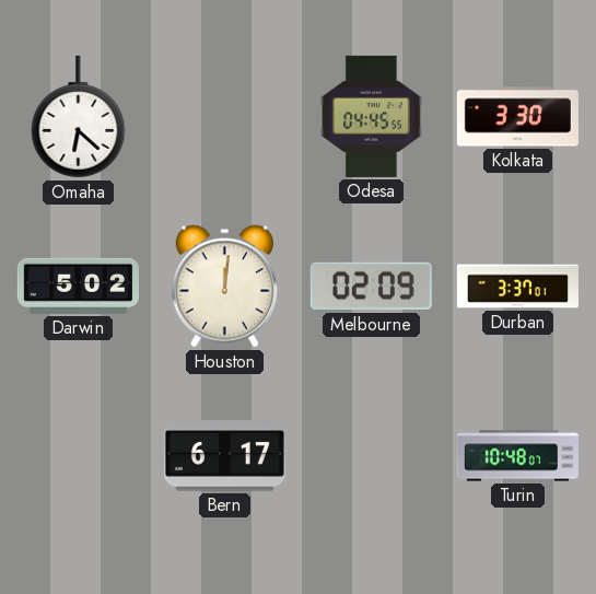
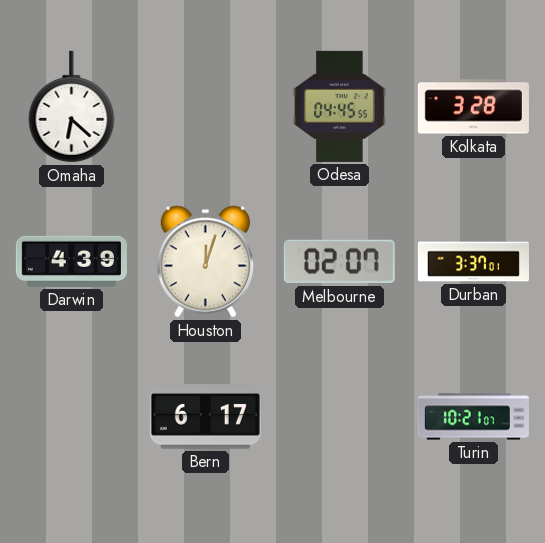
Kolkata: 3:30 -> 3:28
Darwin: 5:02 -> 4:39
Houston: 12:01 -> 12:03
Melbourne: 02:09 -> 02:07
Turin: 10:48 -> 10:21
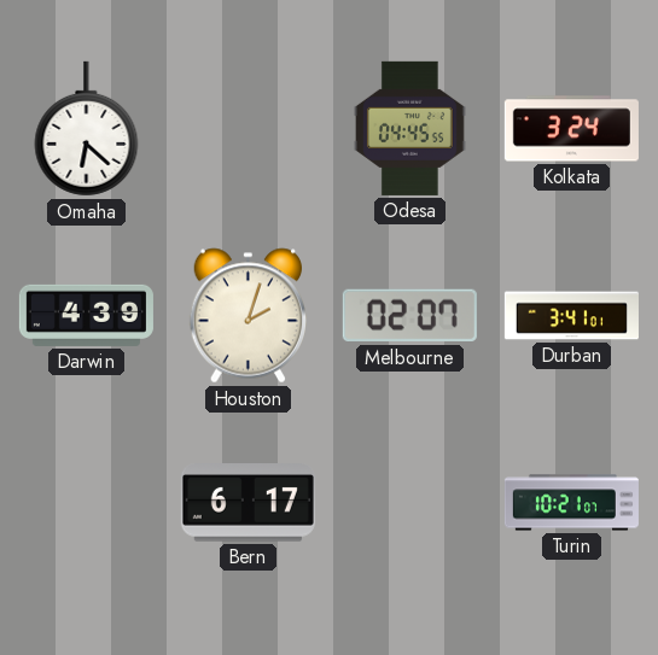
Kolkata: 3:28 -> 3:24
Houston: 12:03 -> 2:03
Durban: 3:37 -> 3:41
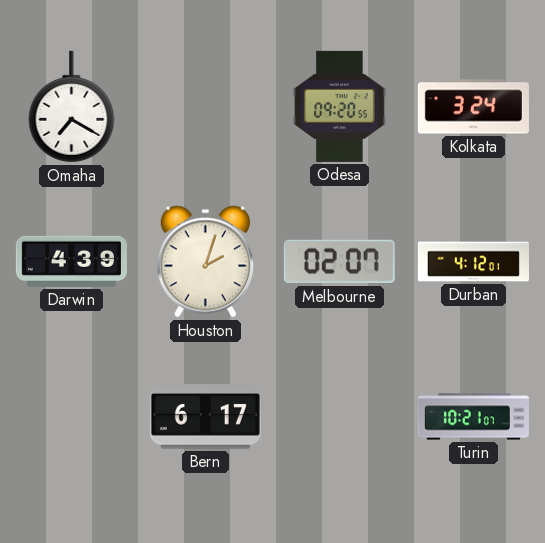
Omaha: 6:22 -> 7:20
Odesa: 04:45 -> 09:20
Durban: 3:41 -> 4:12
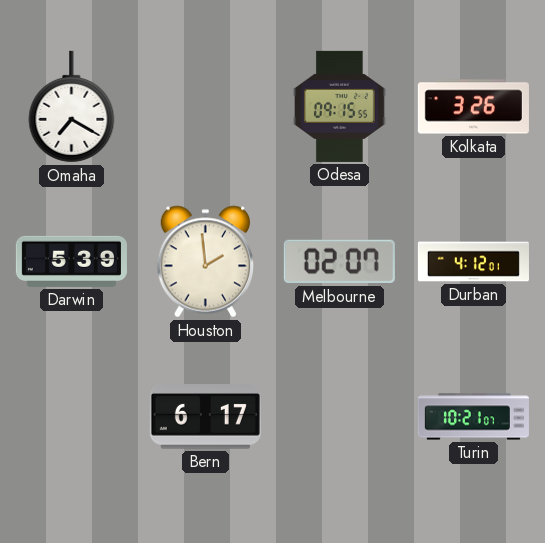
Odesa: 09:20 -> 09:15
Kolkata: 3:24 -> 3:26
Darwin: 4:39 -> 5:39
Houston: 2:03 -> 1:59
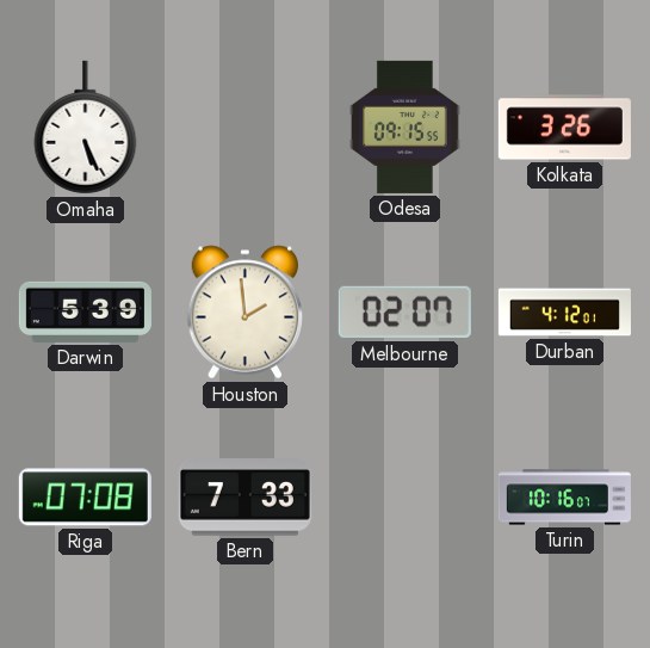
Omaha: 7:20 -> 5:26
Riga: none -> 07:08
Bern: 6:17 -> 7:33
Turin: 10:21 -> 10:16
